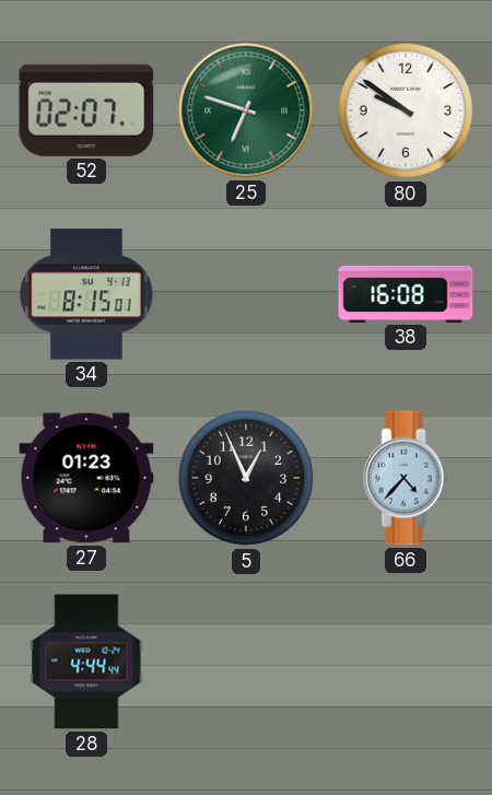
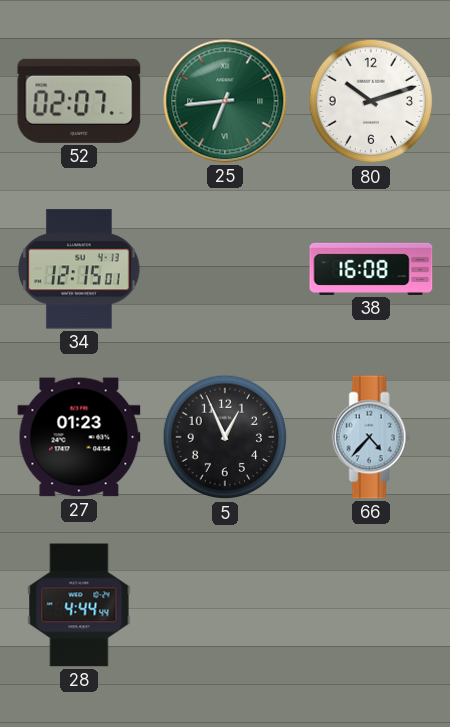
25: 6:48 -> 6:44
80: 9:51 -> 10:12
34: 8:15 -> 12:15
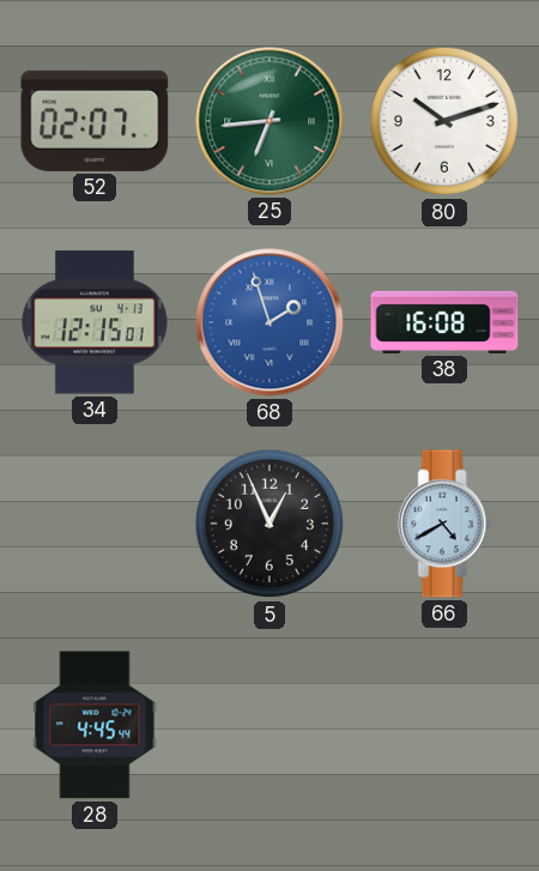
68: none -> 1:57
27: 01:23 -> none
66: 4:37 -> 4:40
28: 4:44 -> 4:45
